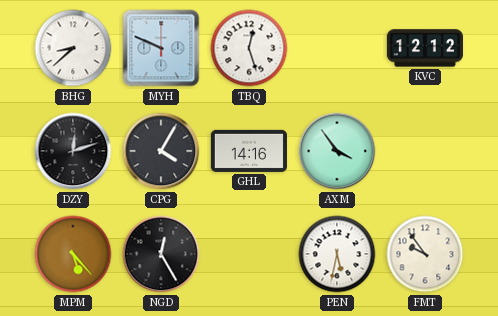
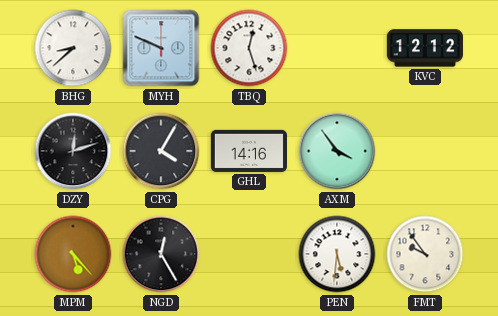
PEN: 5:32 -> 5:31
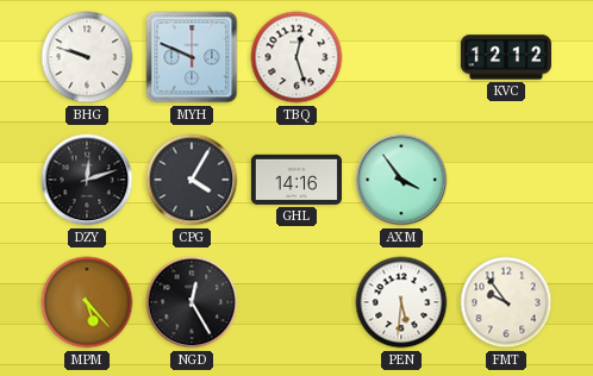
BHG: 8:38 -> 9:48
